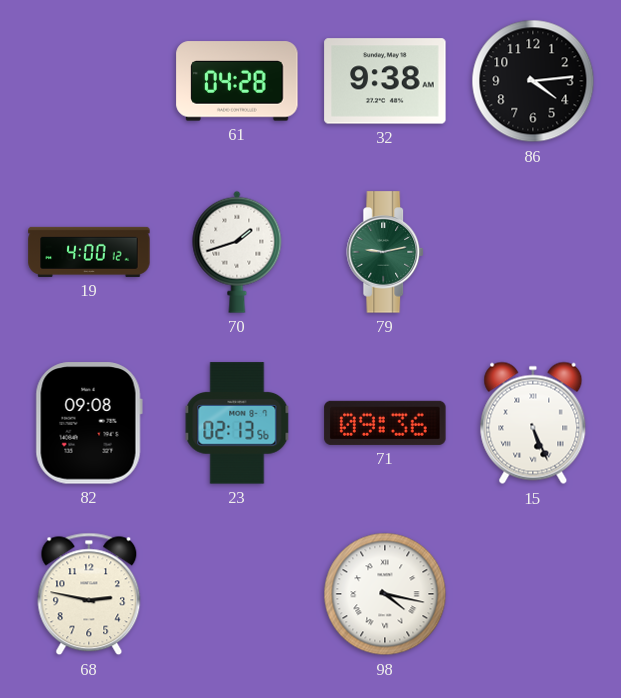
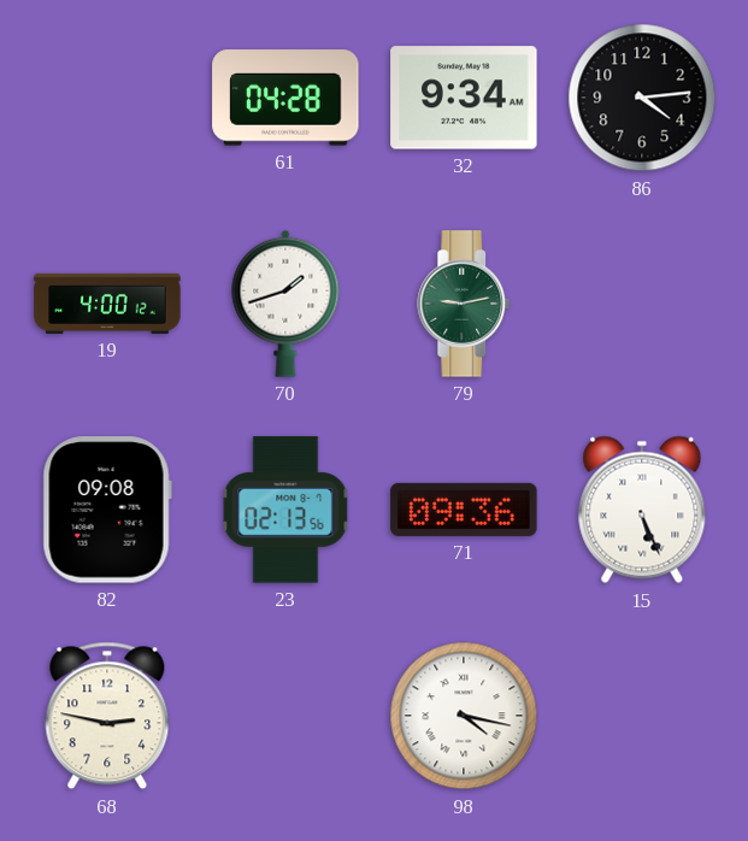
32: 9:38 -> 9:34
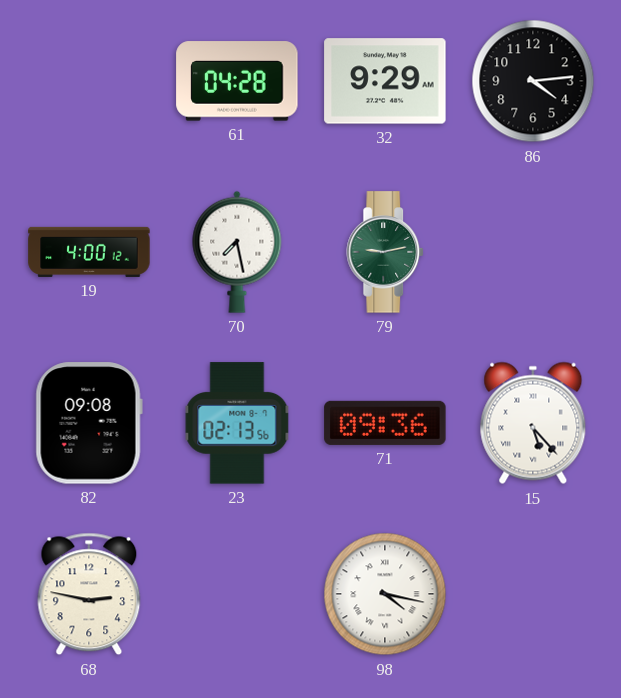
32: 9:34 -> 9:29
70: 1:42 -> 7:28
15: 5:26 -> 5:23
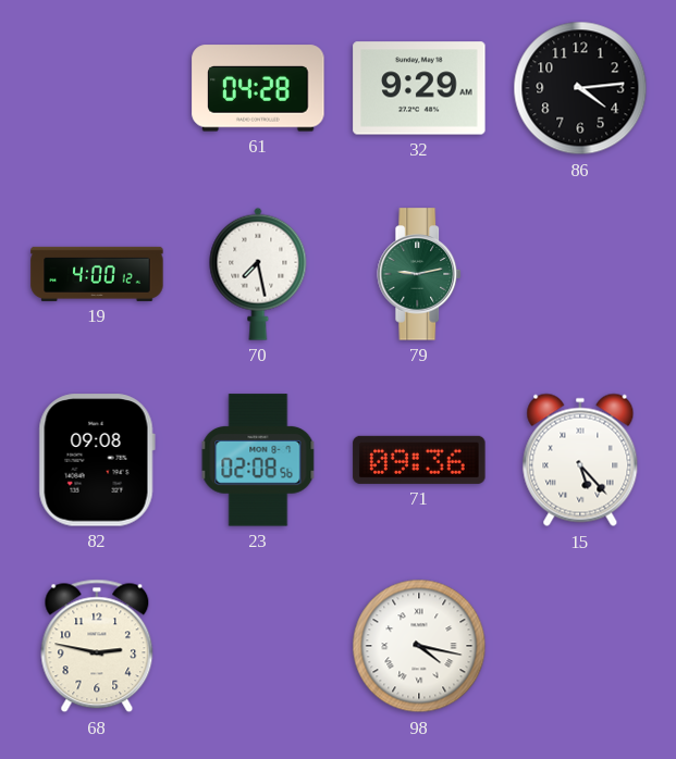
23: 02:13 -> 02:08
